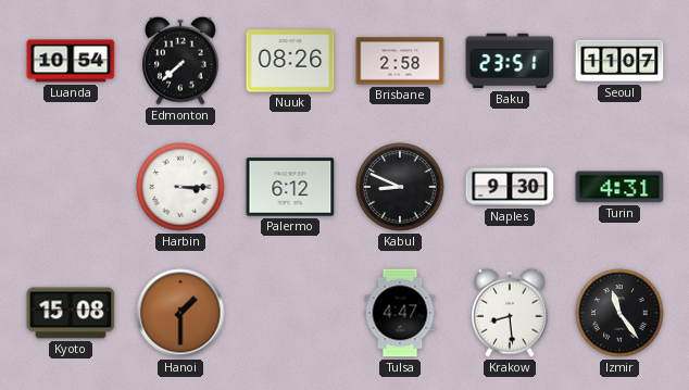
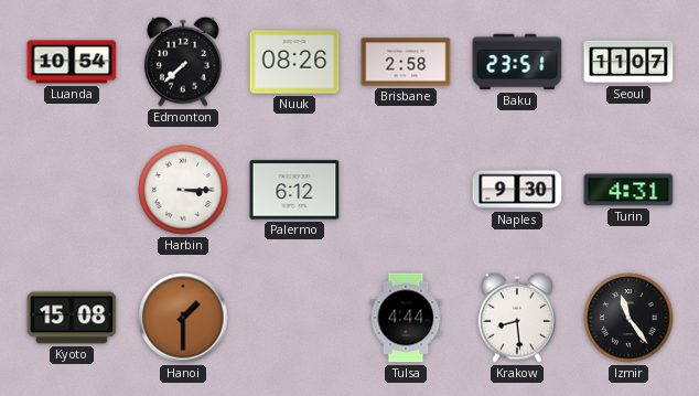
Kabul: 8:49 -> none
Tulsa: 4:47 -> 4:44
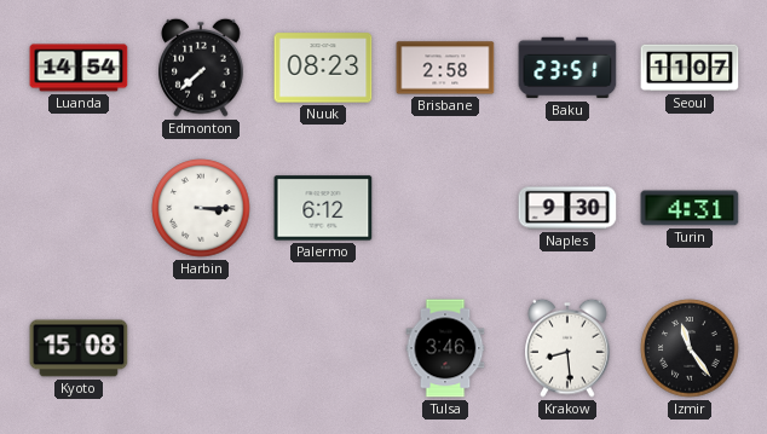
Luanda: 10:54 -> 14:54
Nuuk: 08:26 -> 08:23
Hanoi: 1:30 -> none
Tulsa: 4:44 -> 3:46
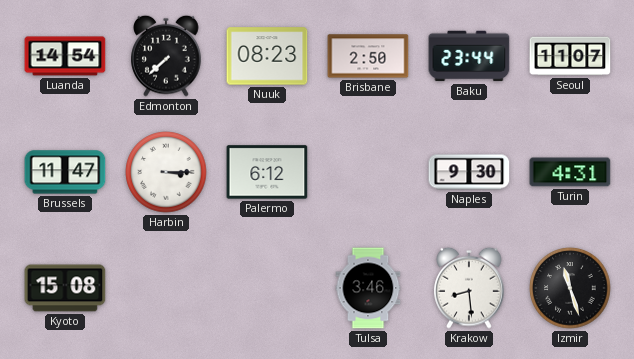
Brisbane: 2:58 -> 2:50
Baku: 23:51 -> 23:44
Brussels: none -> 11:47
Izmir: 11:24 -> 11:27
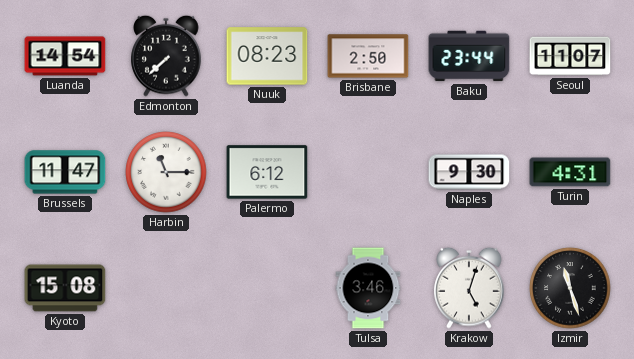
Harbin: 3:15 -> 11:15
Krakow: 8:29 -> 5:03
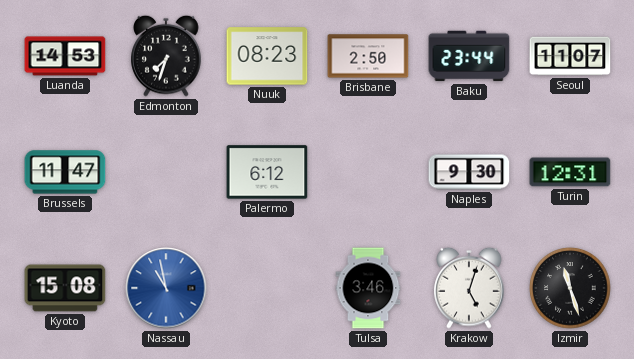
Luanda: 14:54 -> 14:53
Edmonton: 7:38 -> 7:33
Harbin: 11:15 -> none
Turin: 4:31 -> 12:31
Nassau: none -> 10:58
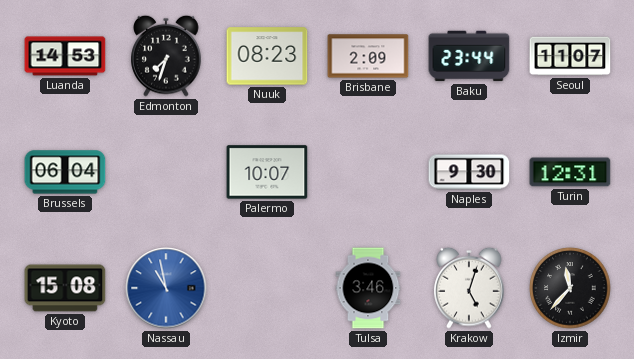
Brisbane: 2:50 -> 2:09
Brussels: 11:47 -> 06:04
Palermo: 6:12 -> 10:07
Izmir: 11:27 -> 11:37
